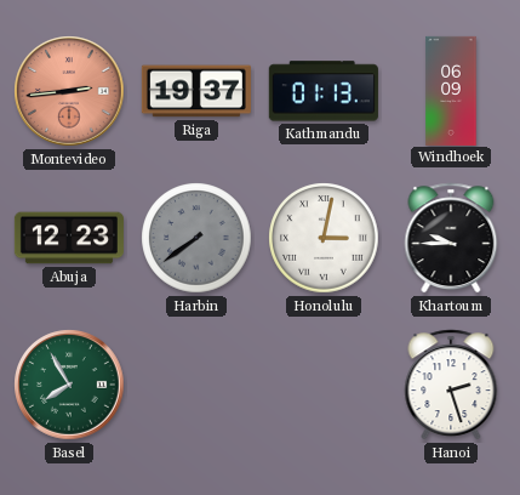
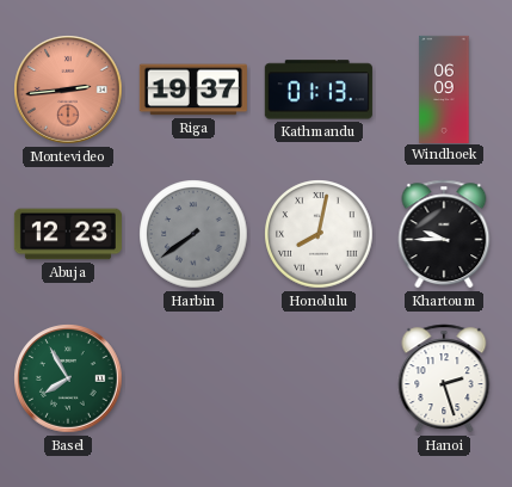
Honolulu: 3:02 -> 8:02
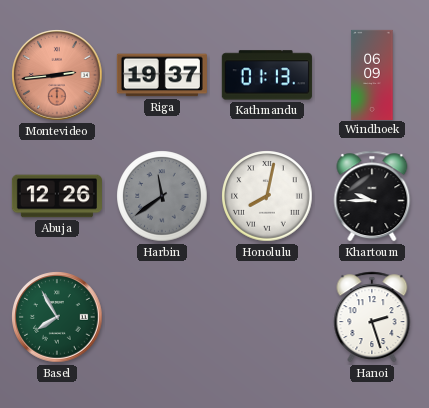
Abuja: 12:23 -> 12:26
Harbin: 7:39 -> 11:39
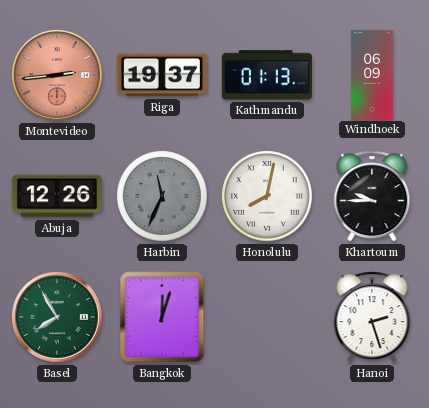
Harbin: 11:39 -> 11:34
Bangkok: none -> 12:03
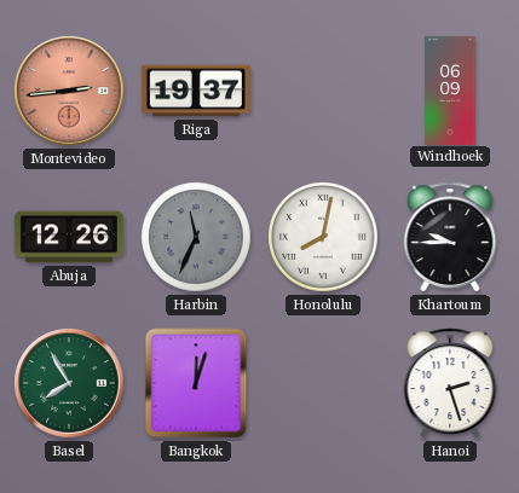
Kathmandu: 01:13 -> none
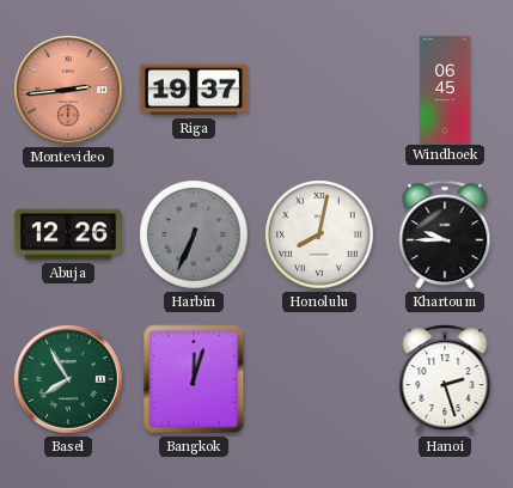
Windhoek: 06:09 -> 06:45
Harbin: 11:34 -> 6:34
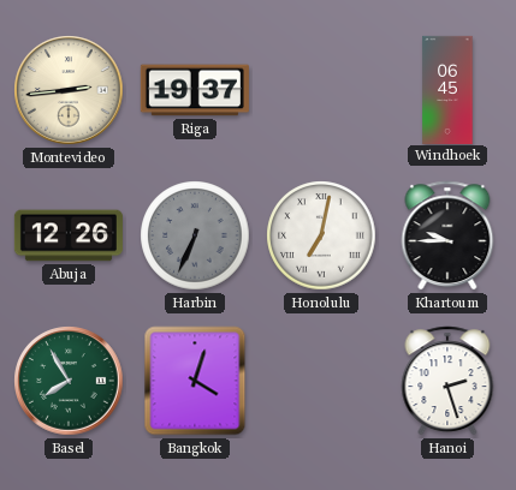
Montevideo dial: salmon -> cream
Honolulu: 8:02 -> 7:02
Bangkok: 12:03 -> 4:03
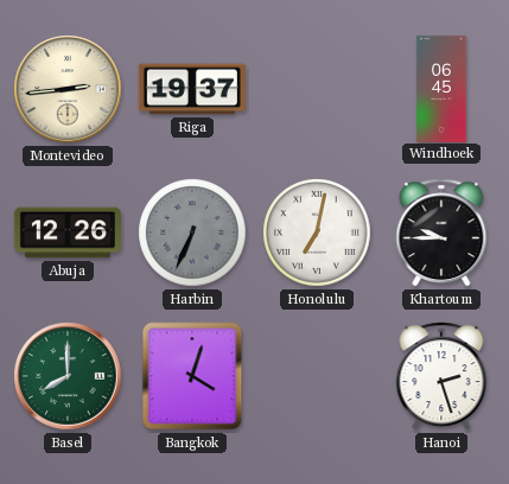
Basel: 7:55 -> 8:00
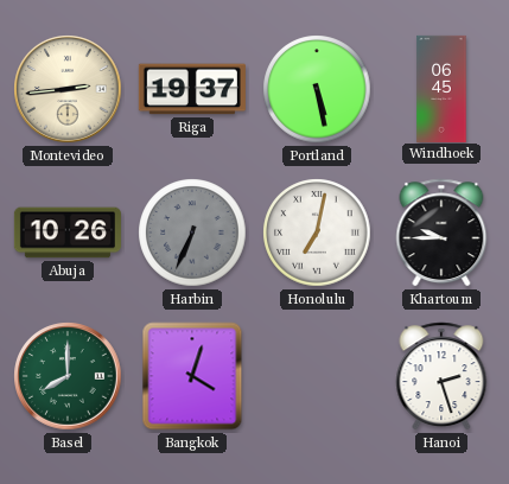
Portland: none -> 5:28
Abuja: 12:26 -> 10:26
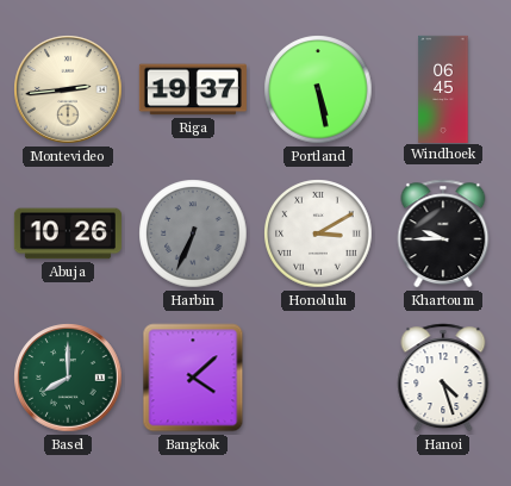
Honolulu: 7:02 -> 3:10
Bangkok: 4:03 -> 4:08
Hanoi: 2:27 -> 4:27
